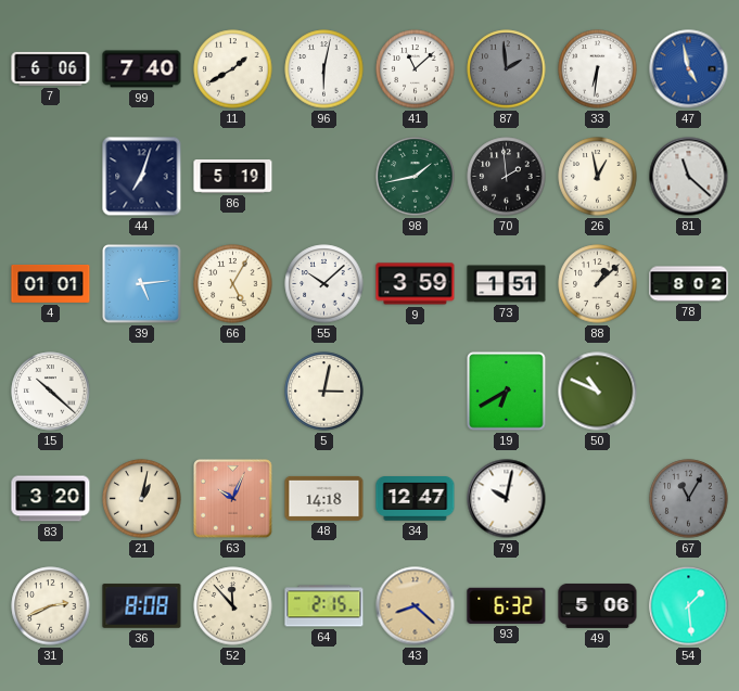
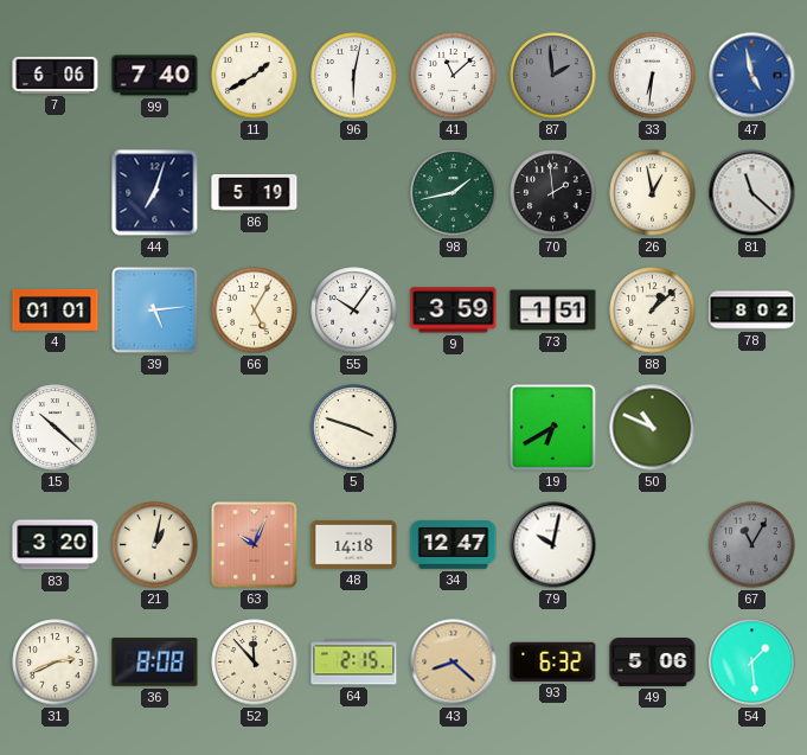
55: 10:08 -> 10:06
5: 3:02 -> 3:48
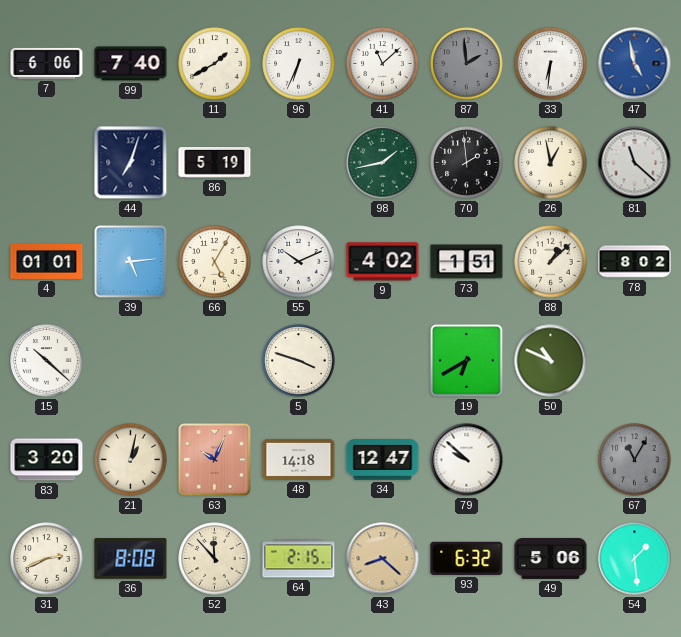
96: 6:02 -> 6:34
55: 10:06 -> 10:11
9: 3:59 -> 4:02
79: 10:02 -> 9:52
